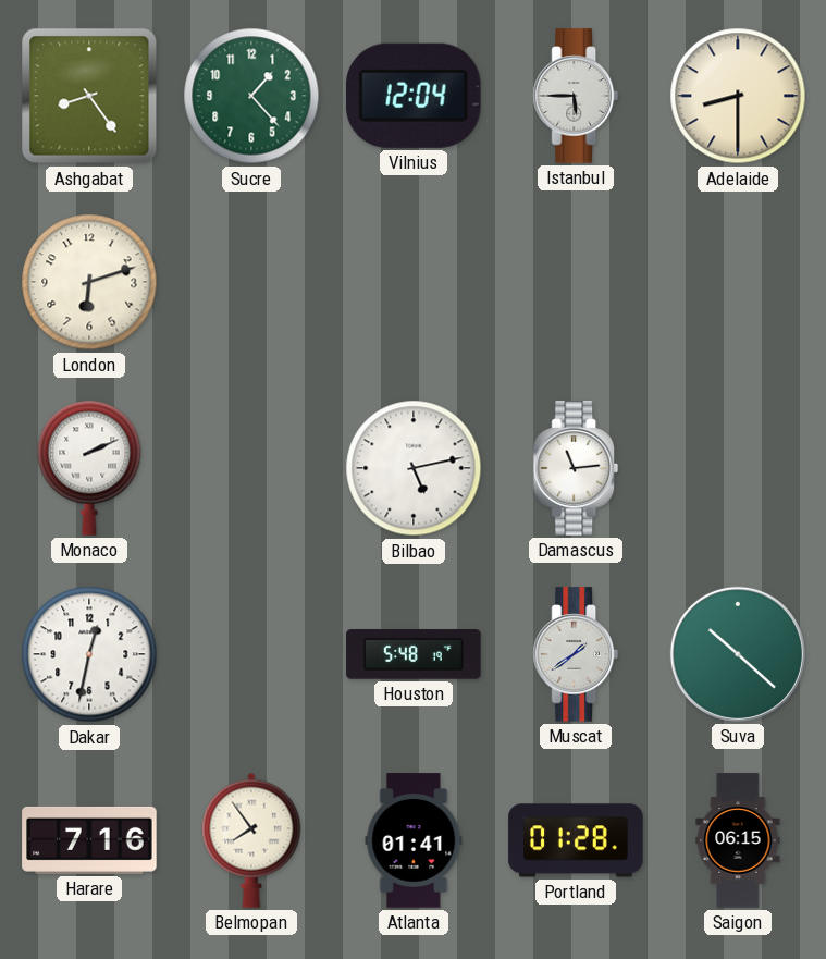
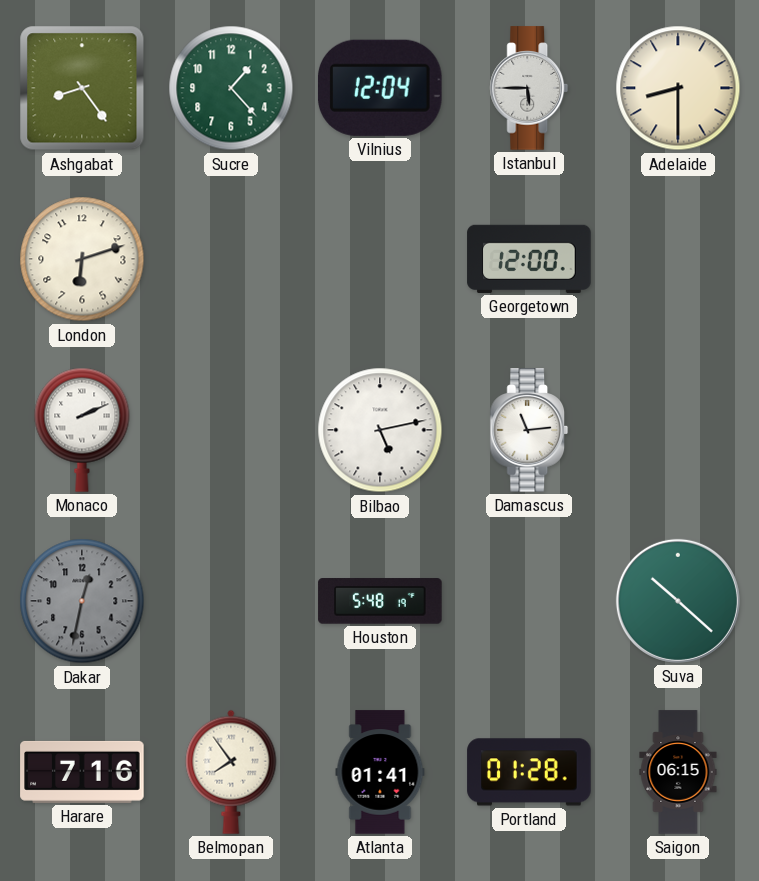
Georgetown: none -> 12:00
Dakar dial: white -> grey
Muscat: 1:39 -> none
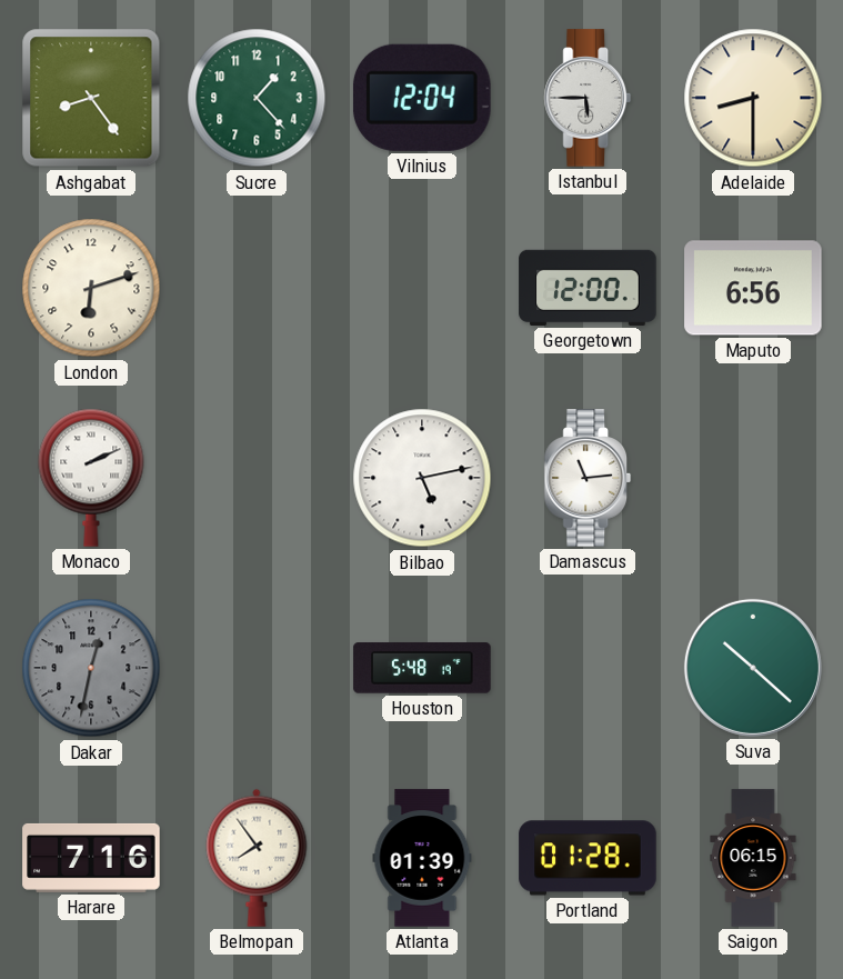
Maputo: none -> 6:56
Atlanta: 01:41 -> 01:39
